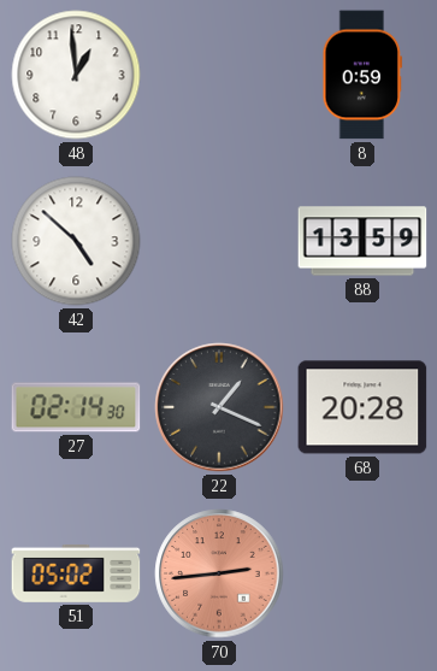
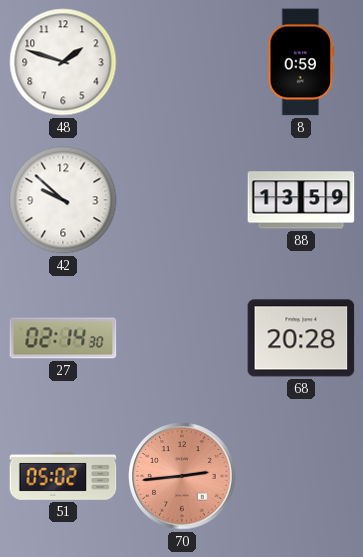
48: 12:59 -> 1:48
42: 4:52 -> 9:52
22: 1:19 -> none
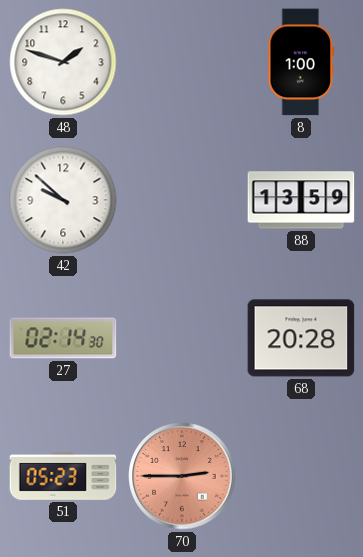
8: 0:59 -> 1:00
51: 05:02 -> 05:23
70: 2:44 -> 2:45
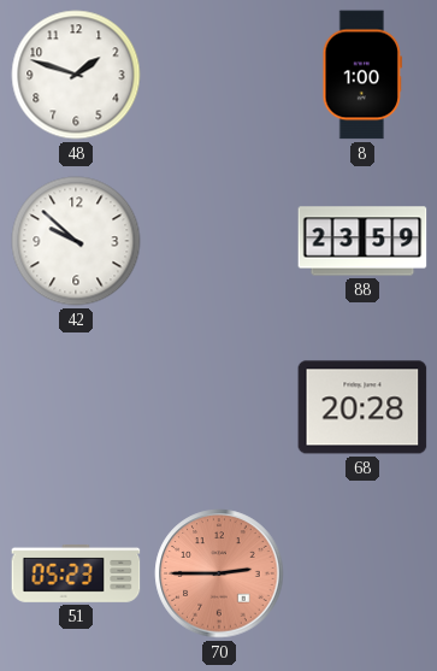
88: 13:59 -> 23:59
27: 02:14 -> none
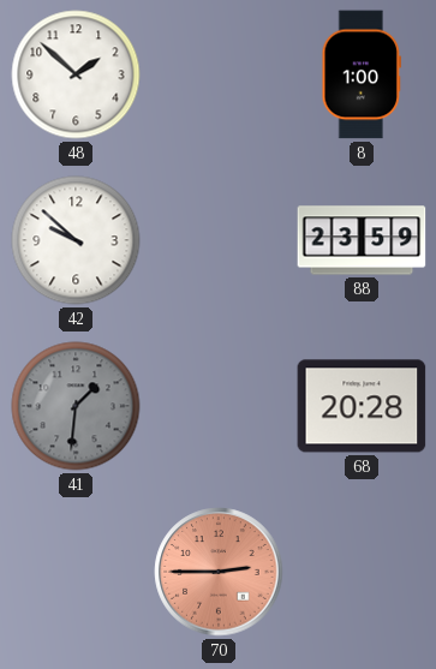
48: 1:48 -> 1:52
41: none -> 1:31
51: 05:23 -> none
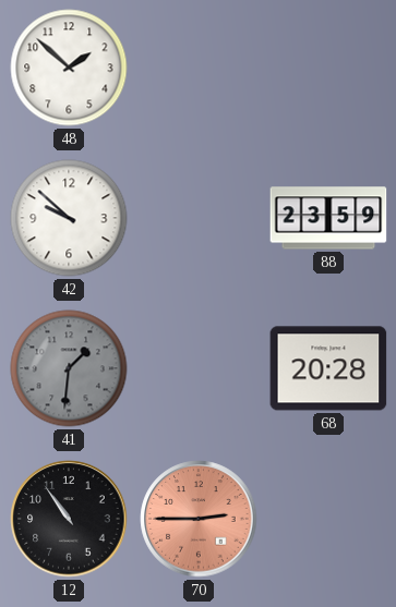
8: 1:00 -> none
12: none -> 10:54
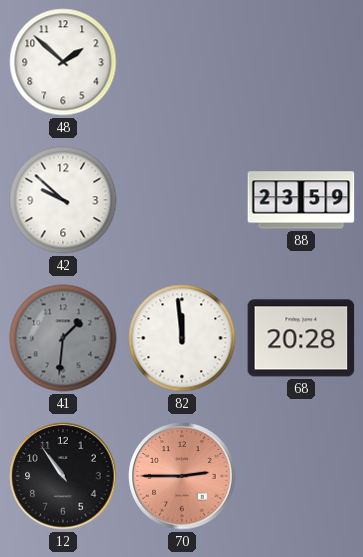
82: none -> 11:59
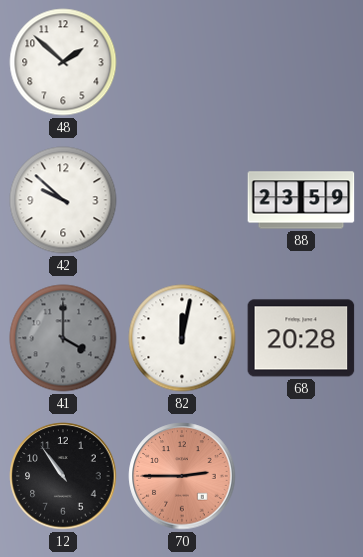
41: 1:31 -> 4:00
82: 11:59 -> 12:02
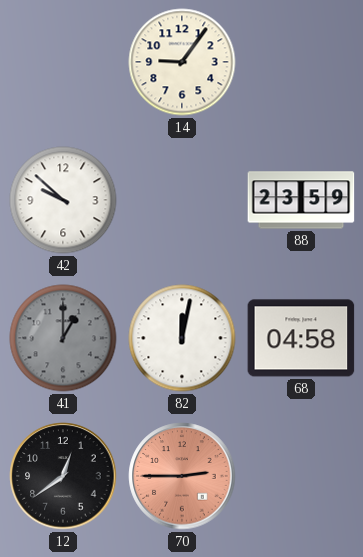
48: 1:52 -> none
14: none -> 9:06
41: 4:00 -> 1:00
68: 20:28 -> 04:58
12: 10:54 -> 12:39
